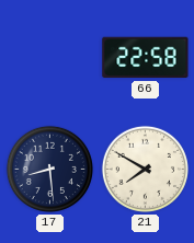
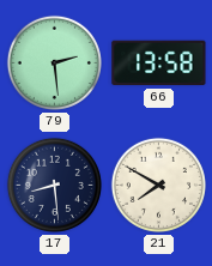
79: none -> 2:29
66: 22:58 -> 13:58
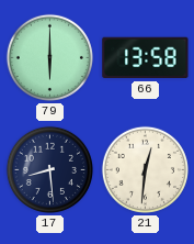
79: 2:29 -> 6:00
21: 7:50 -> 12:31
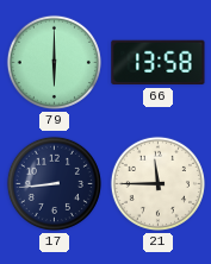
17: 8:29 -> 8:44
21: 12:31 -> 11:45
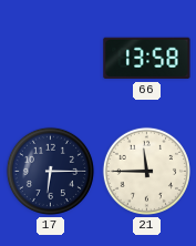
79: 6:00 -> none
17: 8:44 -> 6:15
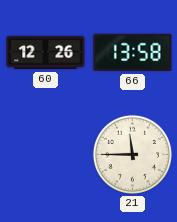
60: none -> 12:26
17: 6:15 -> none
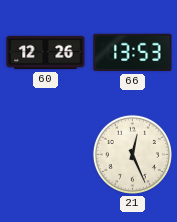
66: 13:58 -> 13:53
21: 11:45 -> 12:26
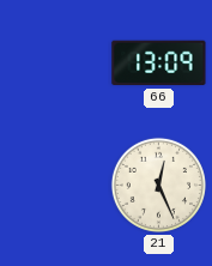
60: 12:26 -> none
66: 13:53 -> 13:09
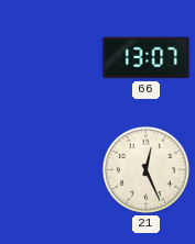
66: 13:09 -> 13:07
